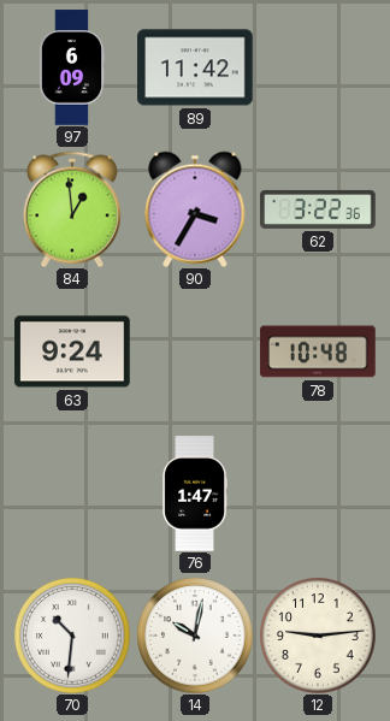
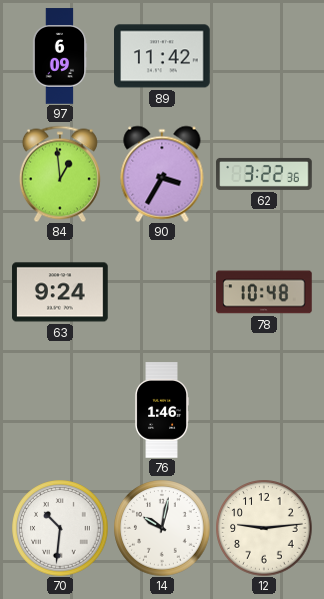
76: 1:47 -> 1:46
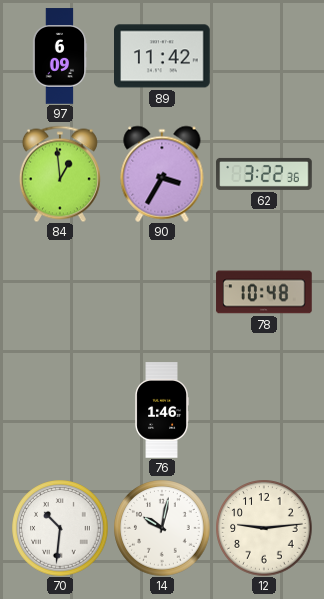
63: 9:24 -> none
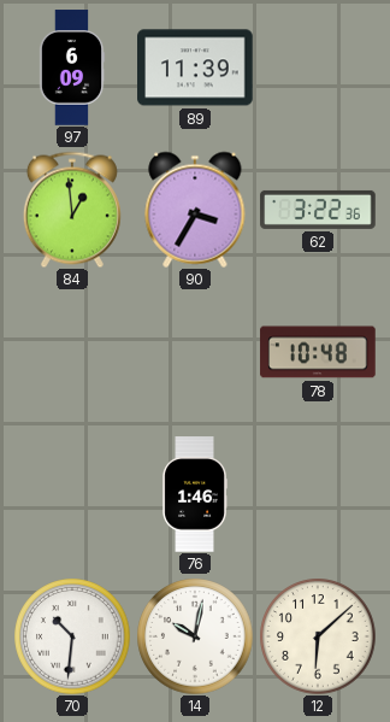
89: 11:42 -> 11:39
12: 9:14 -> 6:08
